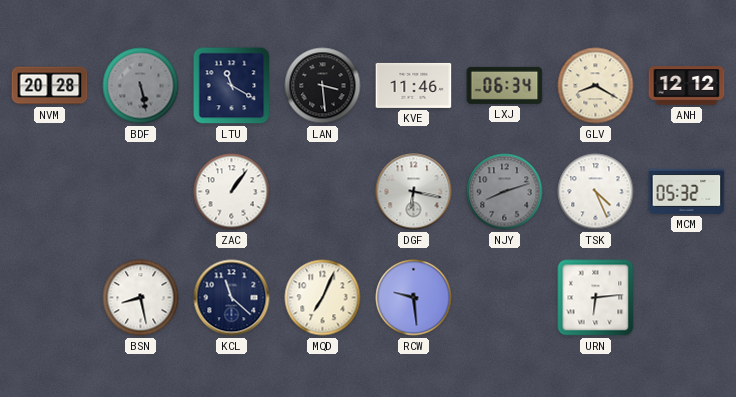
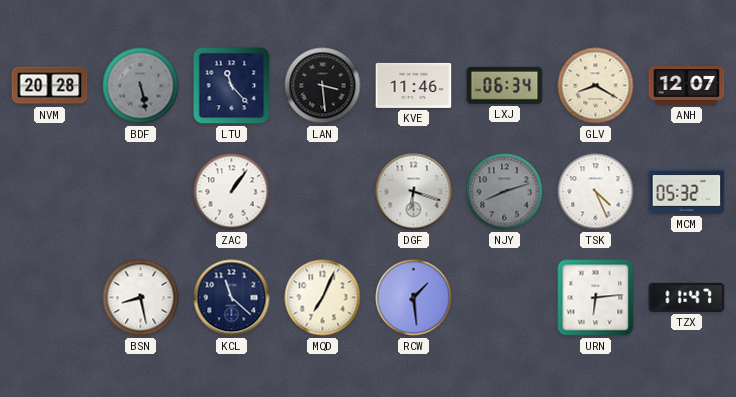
LTU: 11:20 -> 11:23
ANH: 12:12 -> 12:07
DGF: 6:17 -> 6:18
RCW: 9:29 -> 1:29
TZX: none -> 11:47
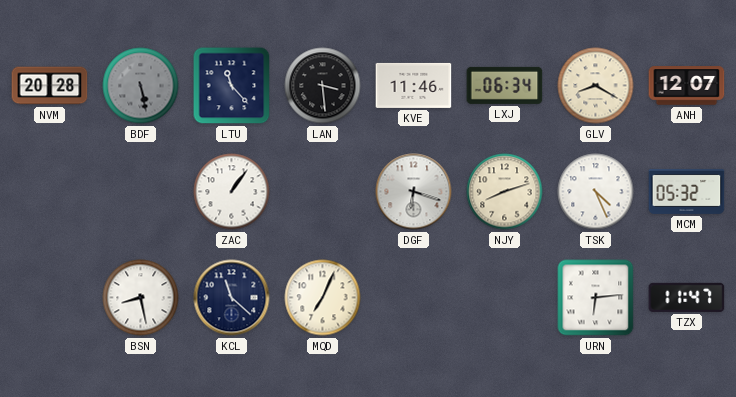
NJY dial: grey -> cream
RCW: 1:29 -> none
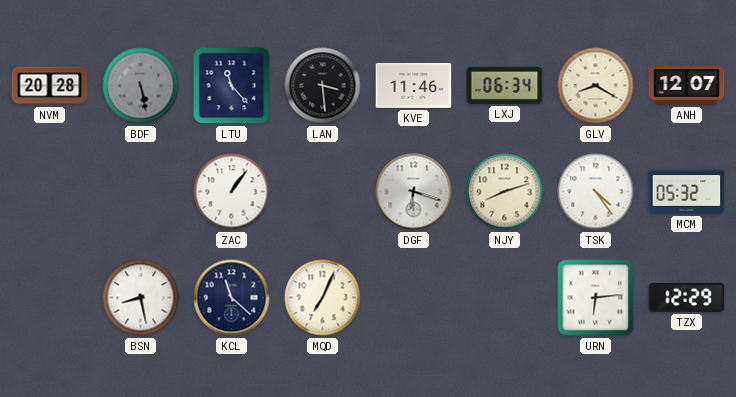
TSK: 4:26 -> 4:24
TZX: 11:47 -> 12:29
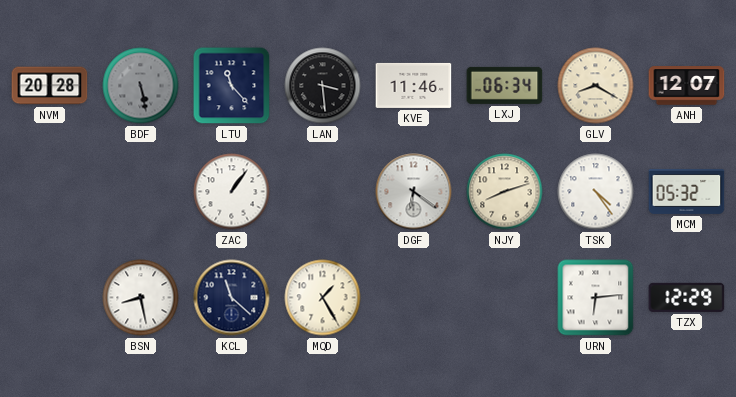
DGF: 6:18 -> 6:21
MQD: 7:04 -> 1:25
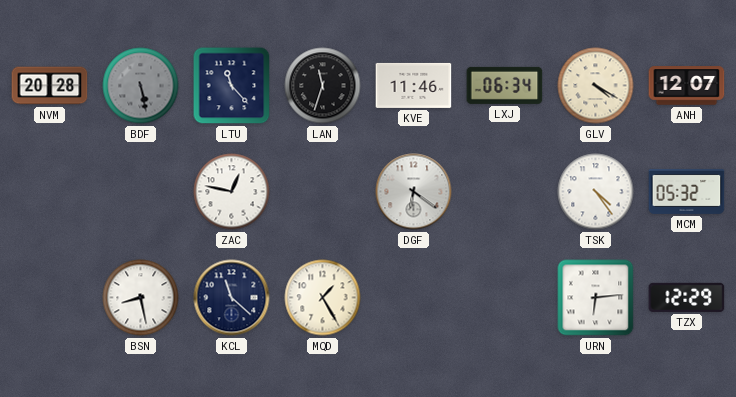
LAN: 3:29 -> 11:33
GLV: 8:20 -> 4:20
ZAC: 1:06 -> 12:47
NJY: 8:12 -> none
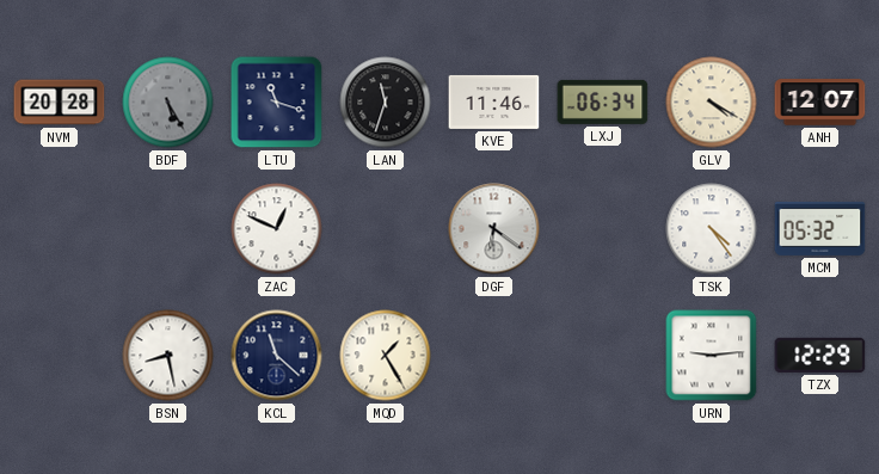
BDF: 5:28 -> 5:25
LTU: 11:23 -> 11:18
ZAC: 12:47 -> 12:49
URN: 6:14 -> 9:14
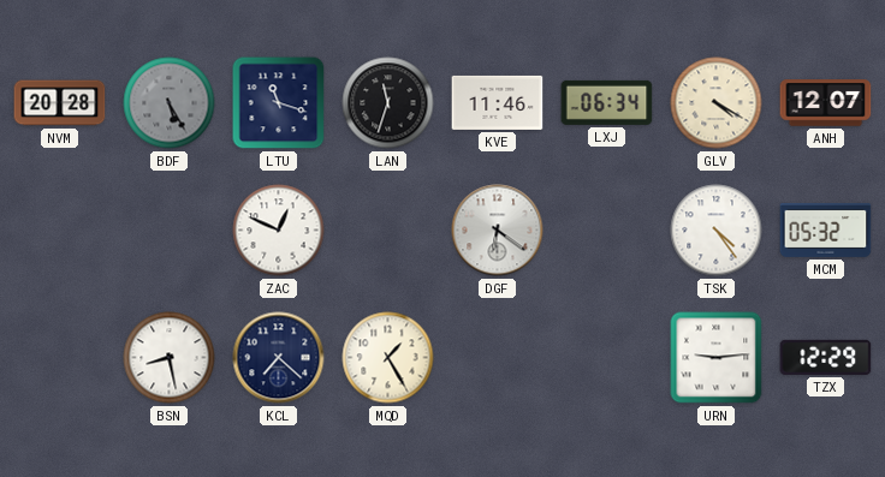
KCL: 11:22 -> 7:22
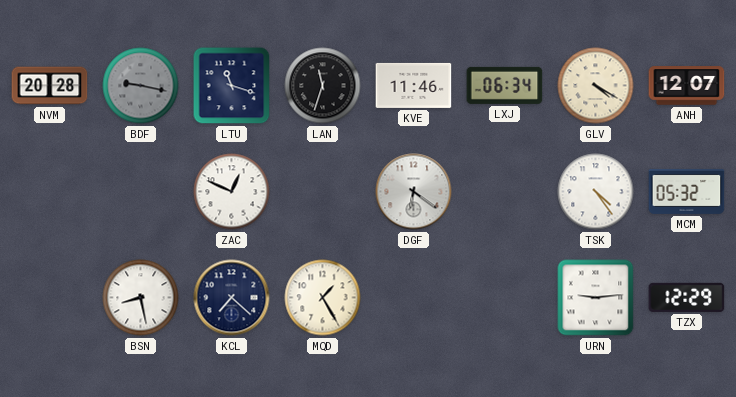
BDF: 5:25 -> 9:17
